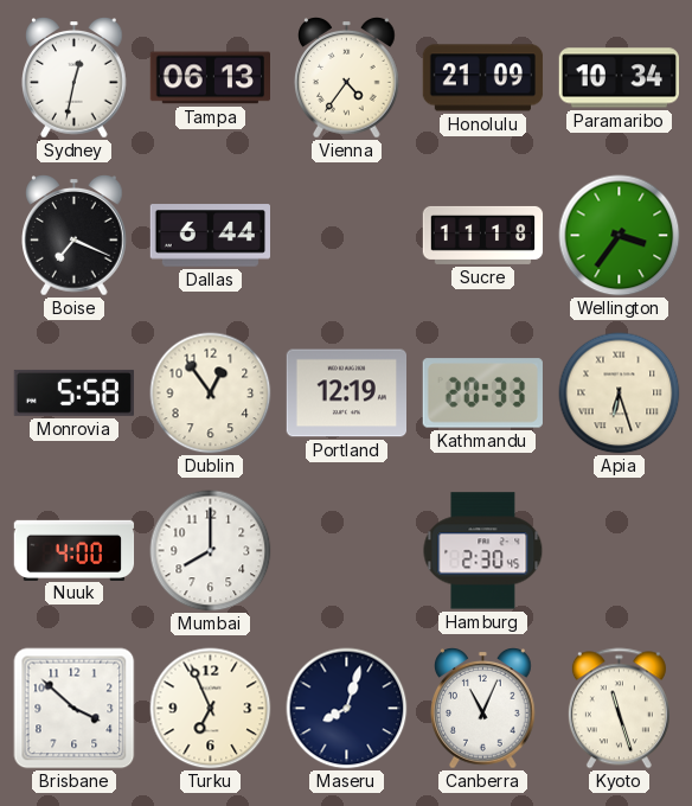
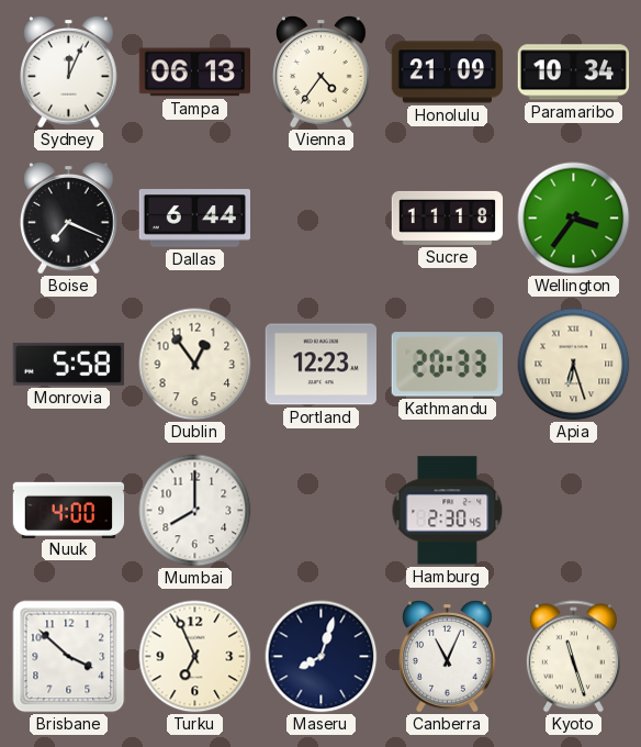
Sydney: 12:32 -> 12:04
Portland: 12:19 -> 12:23
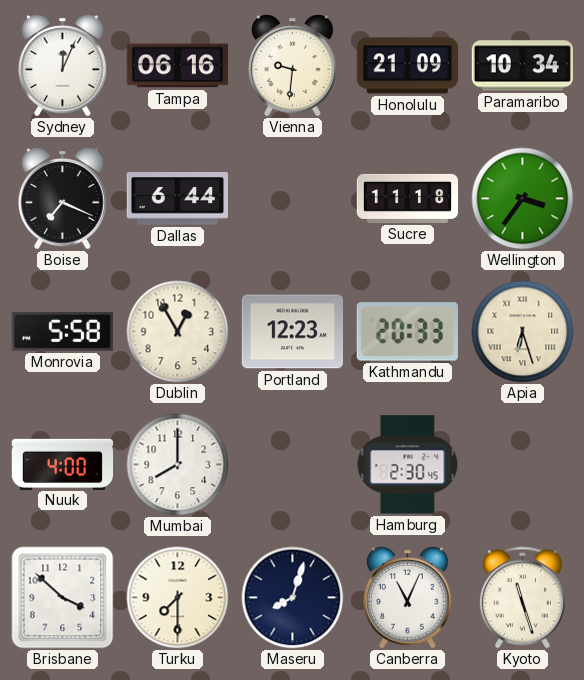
Tampa: 06:13 -> 06:16
Vienna: 4:36 -> 9:31
Dublin: 12:54 -> 12:55
Turku: 6:56 -> 7:30
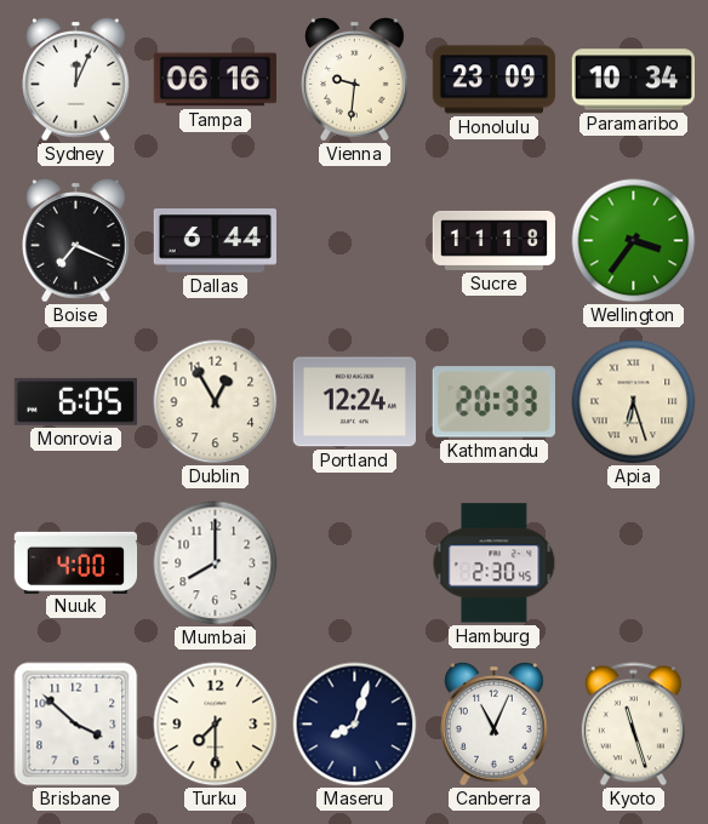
Honolulu: 21:09 -> 23:09
Monrovia: 5:58 -> 6:05
Portland: 12:23 -> 12:24
